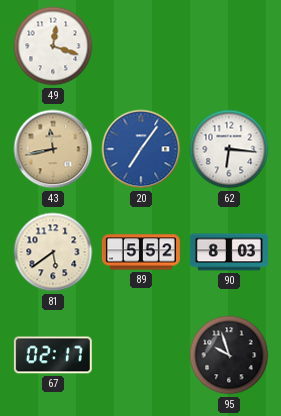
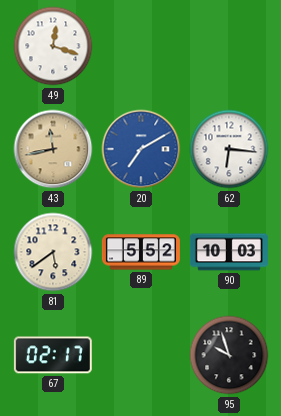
20: 7:06 -> 7:10
90: 8:03 -> 10:03
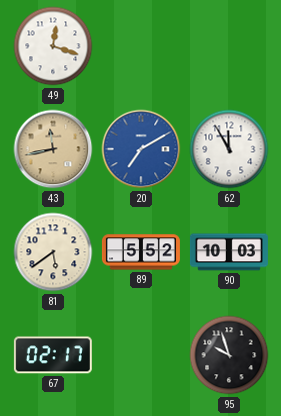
62: 6:16 -> 11:55
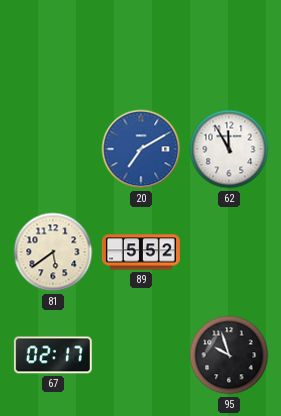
49: 12:18 -> none
43: 11:43 -> none
90: 10:03 -> none
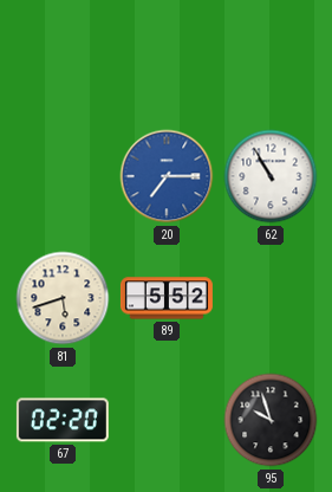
20: 7:10 -> 7:15
62: 11:55 -> 10:55
81: 5:39 -> 5:42
67: 02:17 -> 02:20
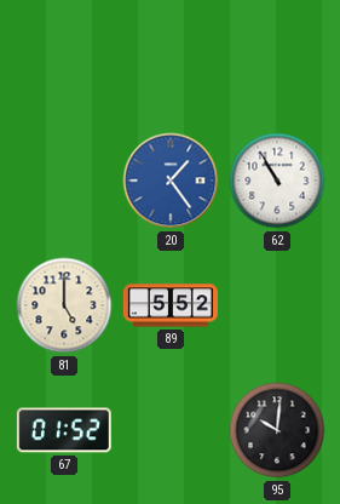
20: 7:15 -> 1:24
81: 5:42 -> 5:00
67: 02:20 -> 01:52
95: 9:57 -> 10:01
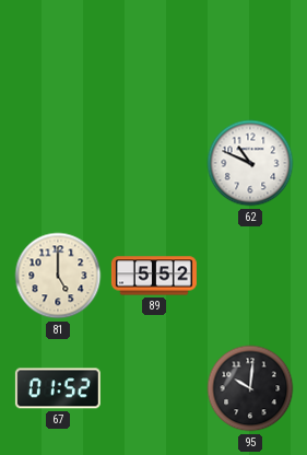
20: 1:24 -> none
62: 10:55 -> 10:49
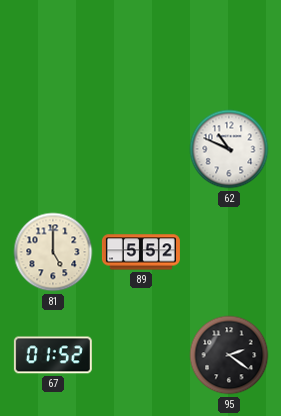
95: 10:01 -> 2:21
